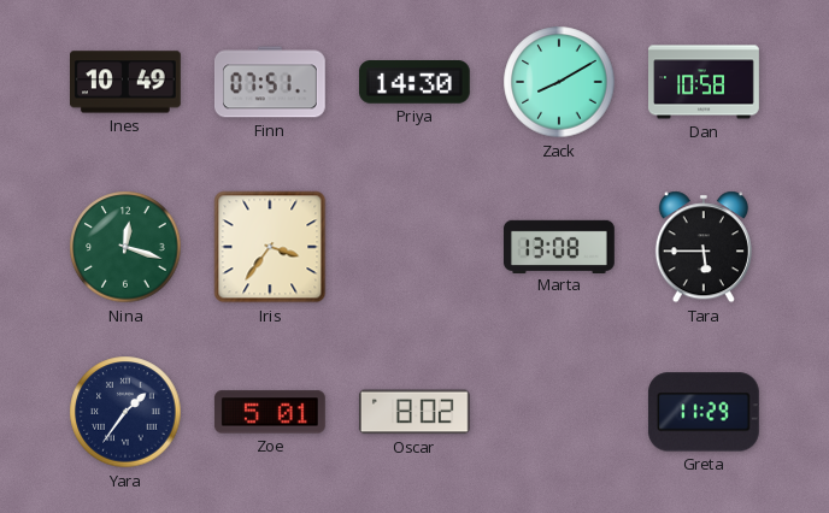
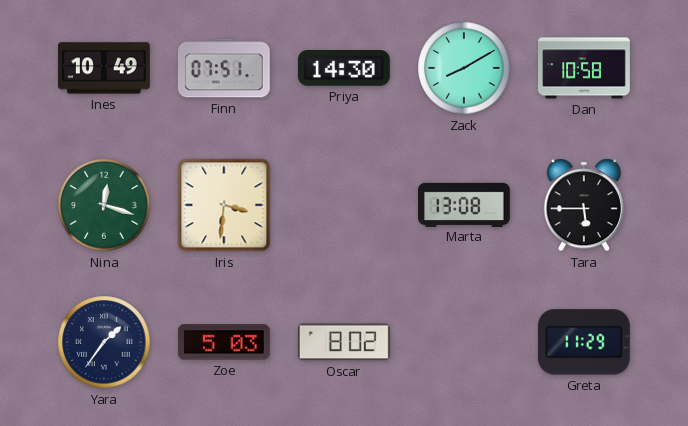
Iris: 3:36 -> 3:31
Zoe: 5:01 -> 5:03
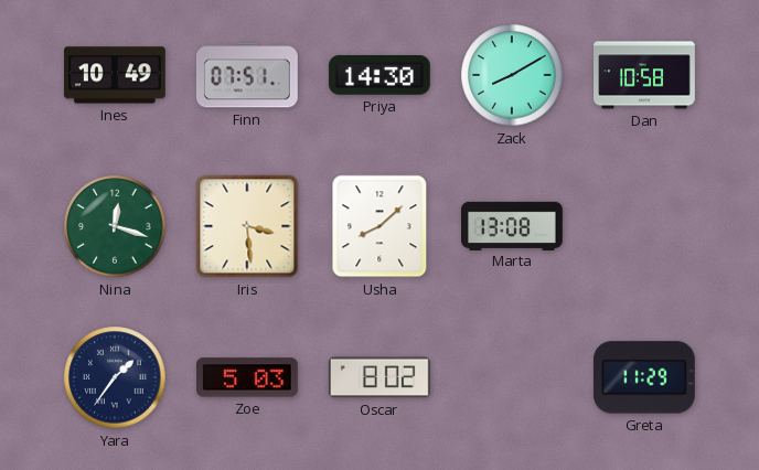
Iris: 3:31 -> 3:29
Usha: none -> 8:08
Tara: 5:45 -> none
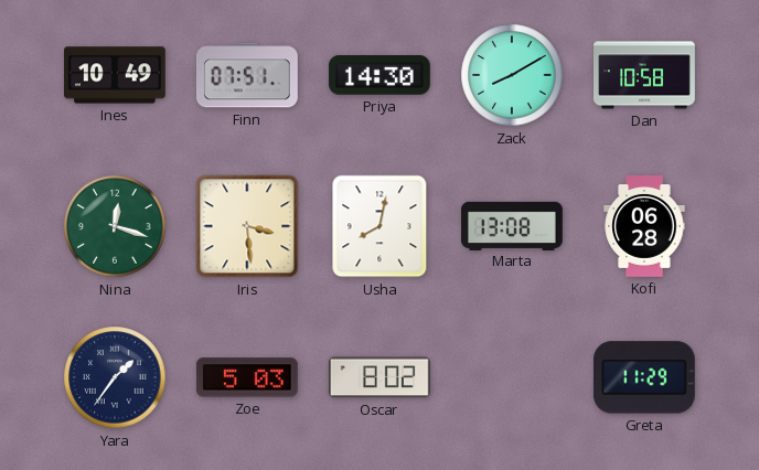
Usha: 8:08 -> 8:02
Kofi: none -> 06:28
